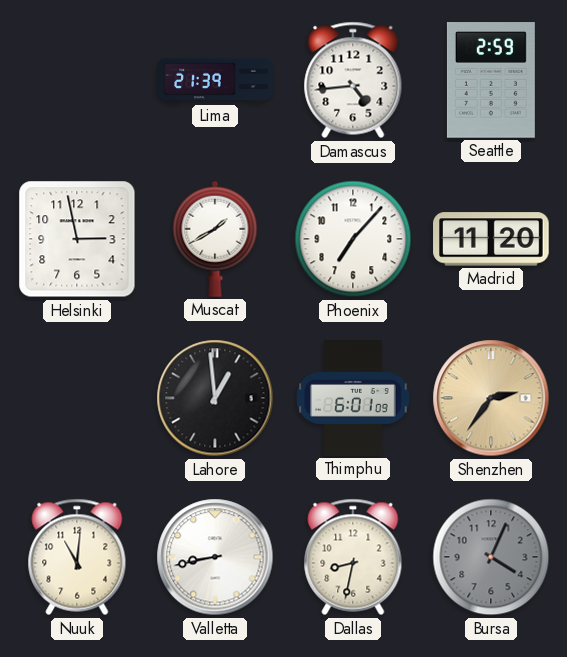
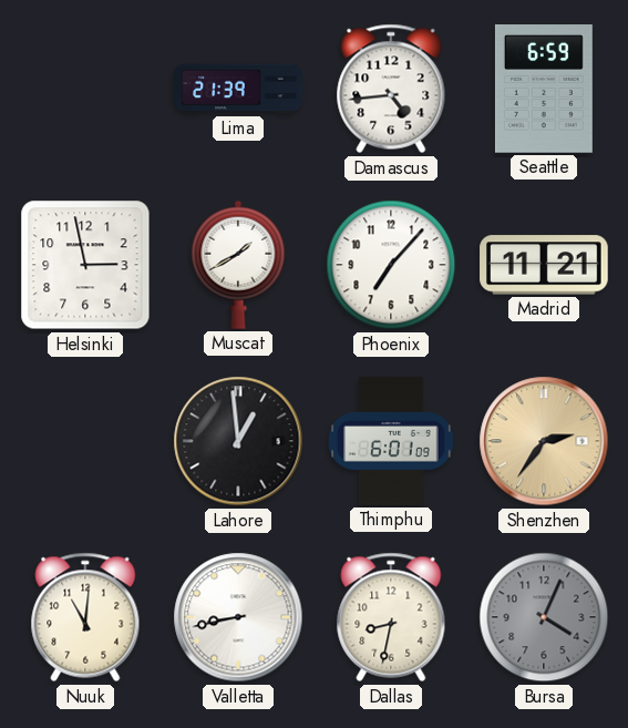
Seattle: 2:59 -> 6:59
Madrid: 11:20 -> 11:21
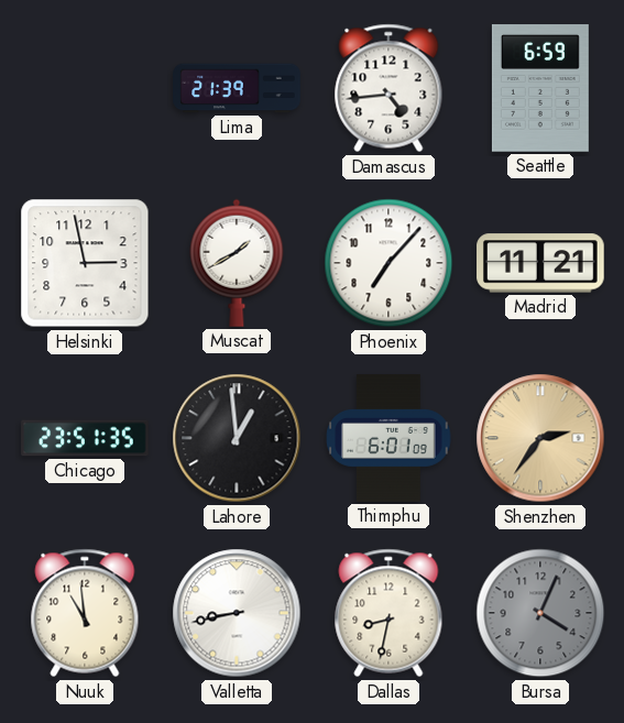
Chicago: none -> 23:51
Nuuk: 11:01 -> 10:59
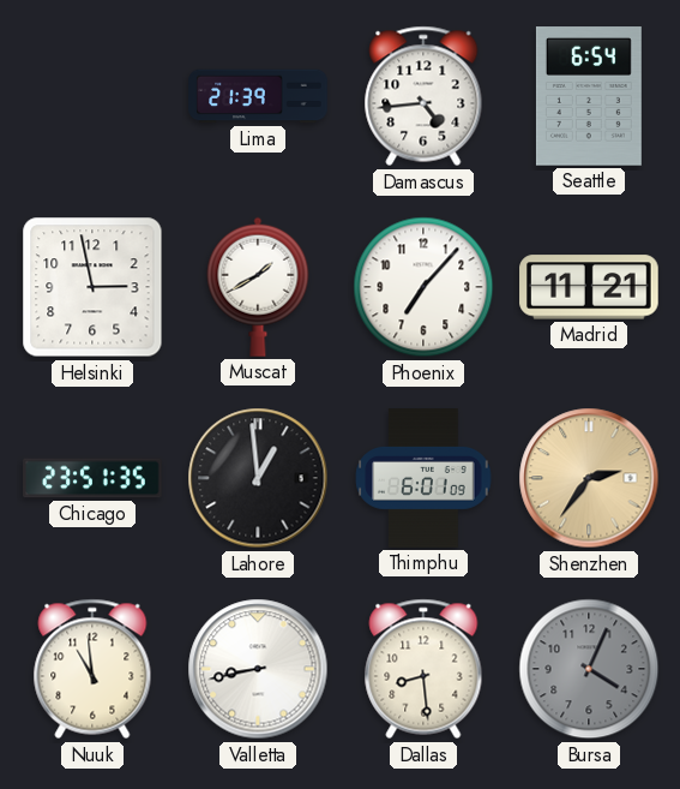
Seattle: 6:59 -> 6:54
Dallas: 8:32 -> 8:29
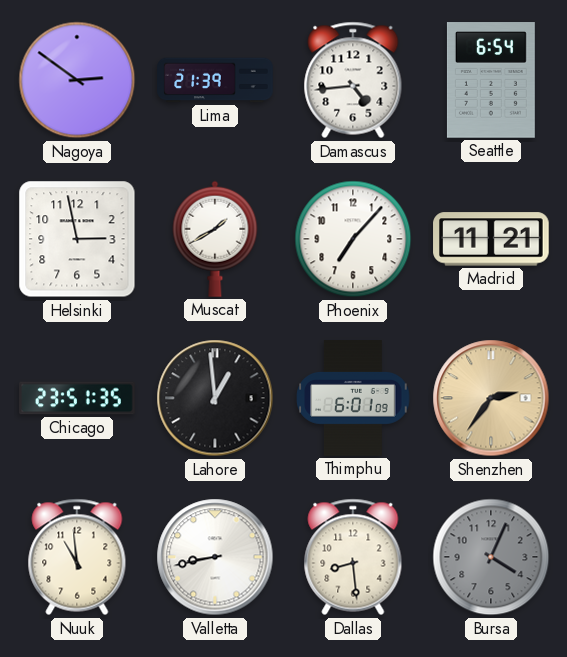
Nagoya: none -> 2:51
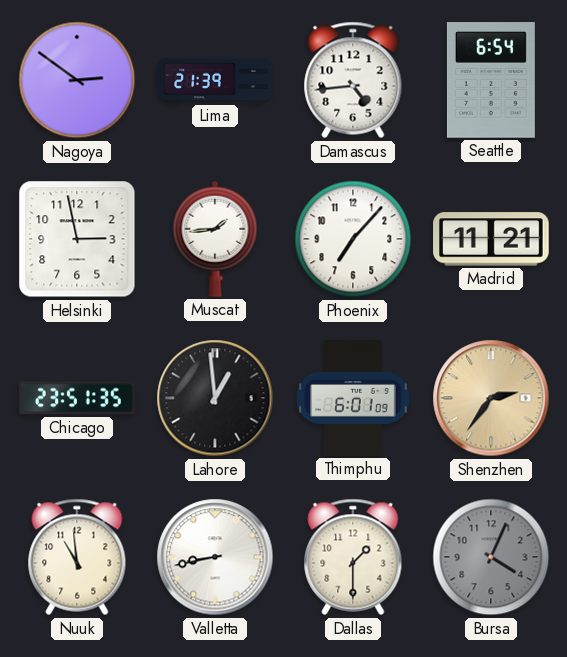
Muscat: 1:40 -> 1:44
Dallas: 8:29 -> 1:30
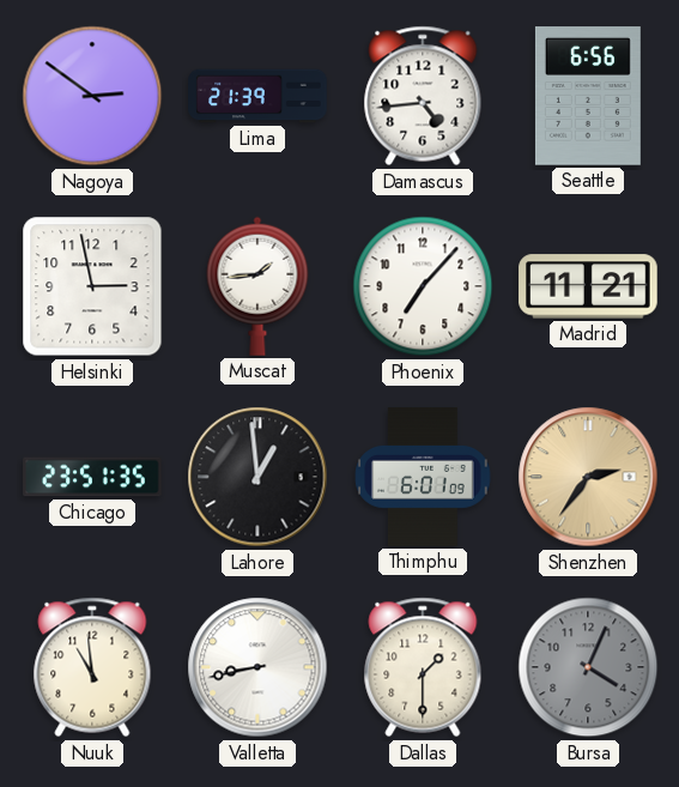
Seattle: 6:54 -> 6:56
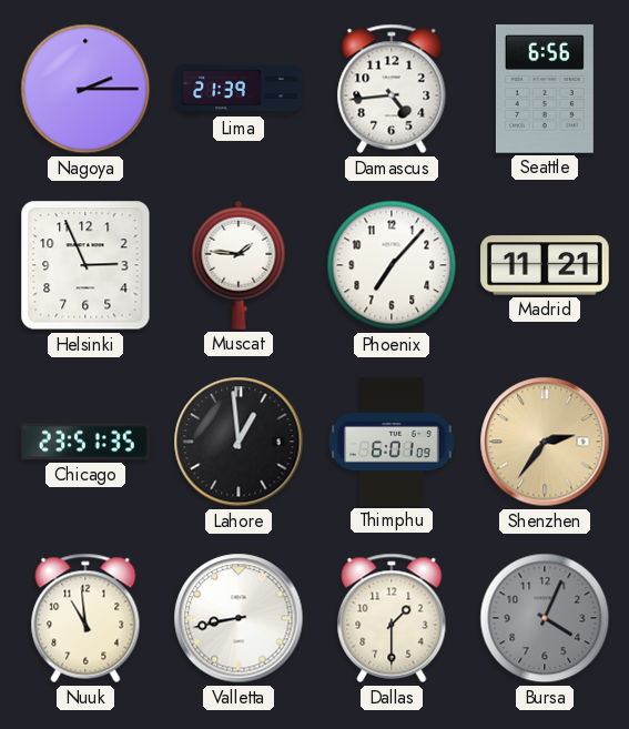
Nagoya: 2:51 -> 2:15
Helsinki: 2:58 -> 2:56
Muscat: 1:44 -> 1:46
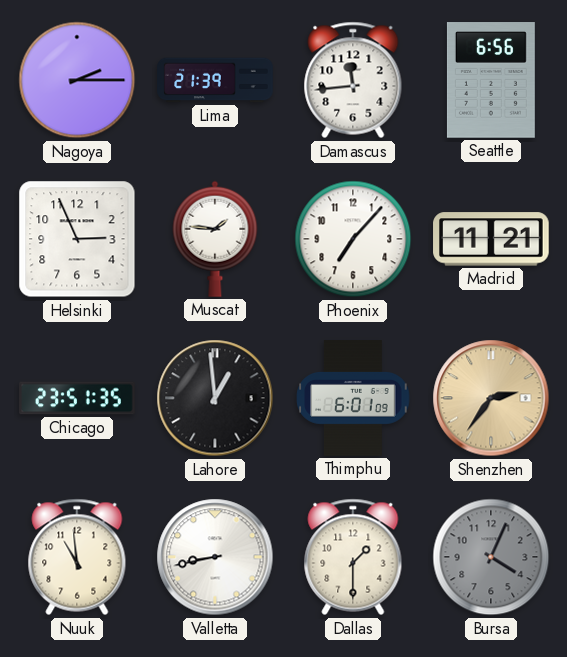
Damascus: 4:44 -> 11:44
